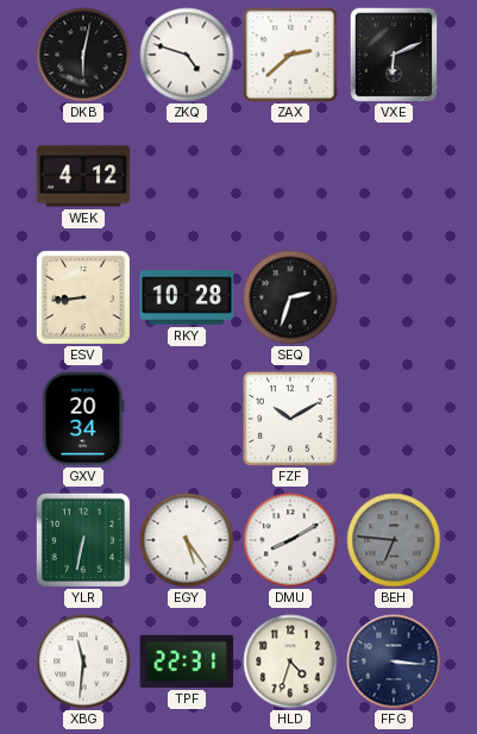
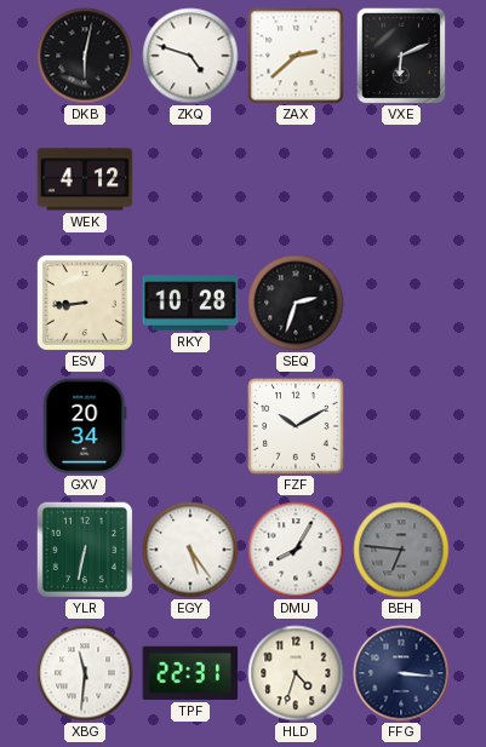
DMU: 8:10 -> 8:05
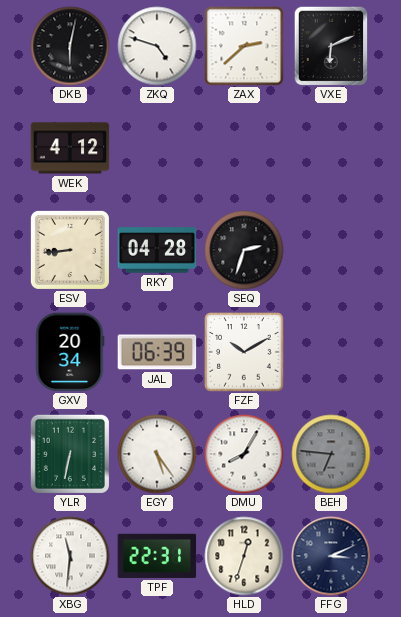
RKY: 10:28 -> 04:28
JAL: none -> 06:39
HLD: 4:33 -> 12:33
FFG: 3:16 -> 3:11
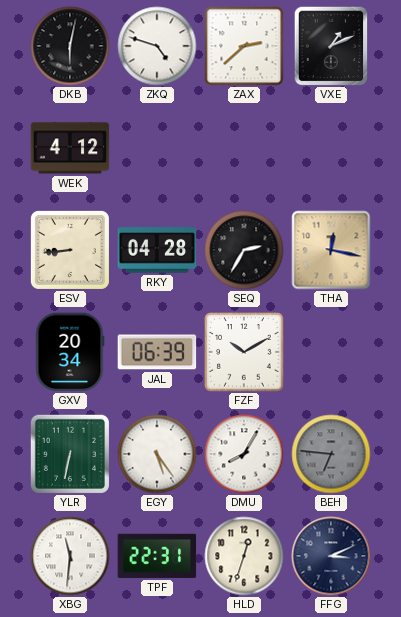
VXE: 6:11 -> 1:11
SEQ: 2:33 -> 2:35
THA: none -> 12:17
